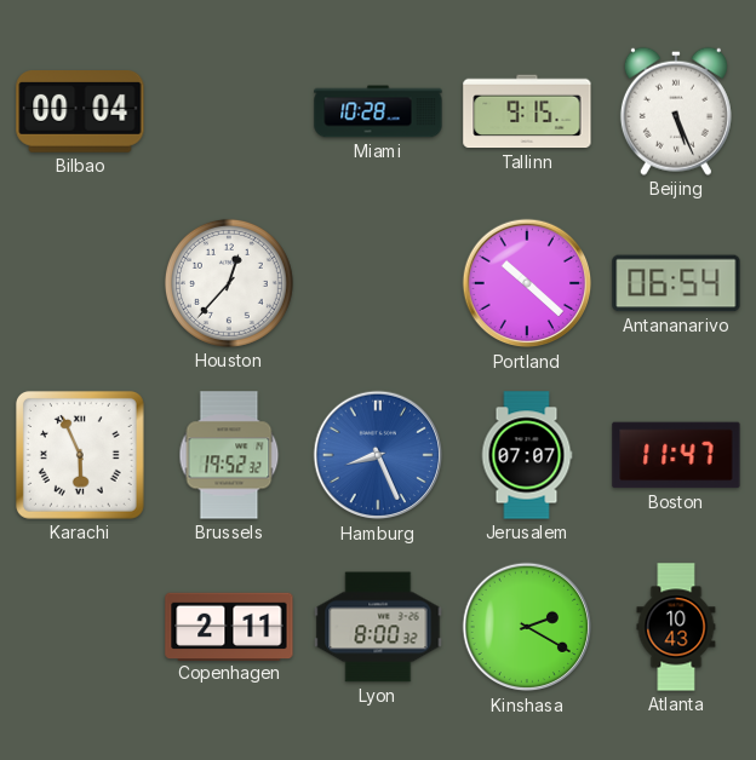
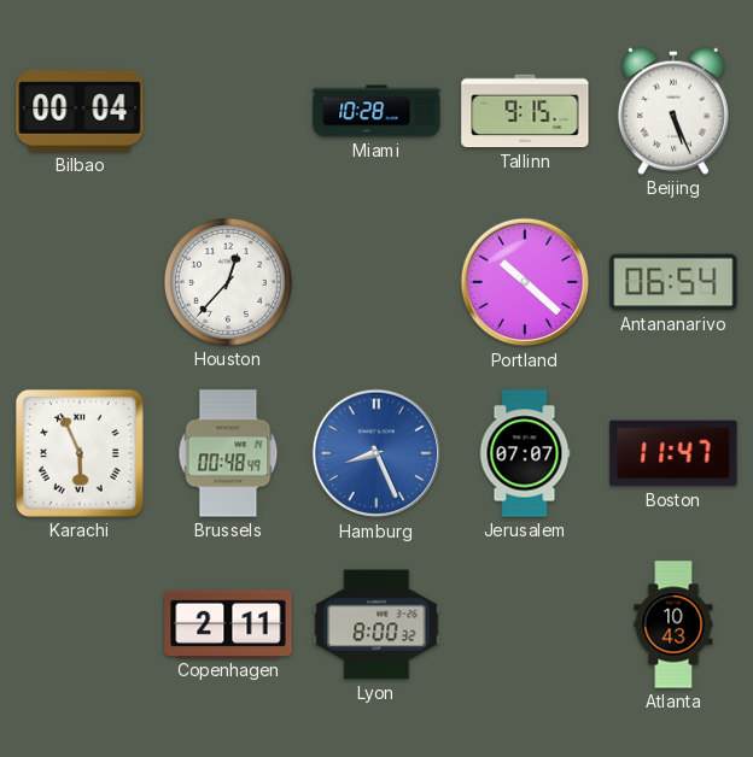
Brussels: 19:52 -> 00:48
Kinshasa: 2:20 -> none
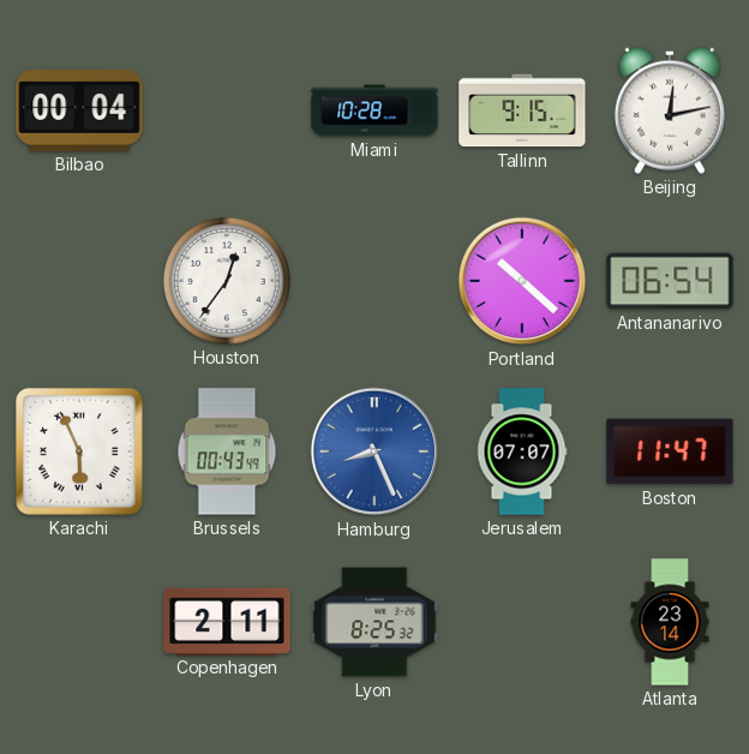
Beijing: 5:26 -> 12:13
Houston: 12:37 -> 12:36
Brussels: 00:48 -> 00:43
Lyon: 8:00 -> 8:25
Atlanta: 10:43 -> 23:14
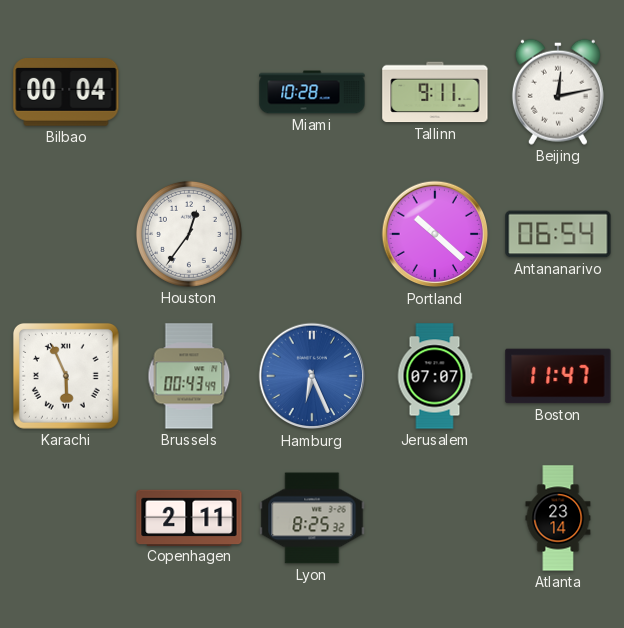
Tallinn: 9:15 -> 9:11
Hamburg: 8:26 -> 6:26
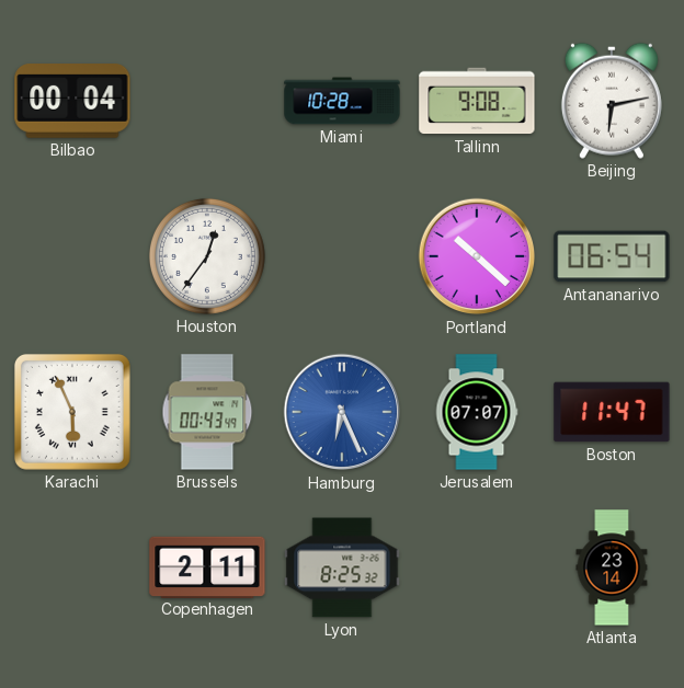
Tallinn: 9:11 -> 9:08
Beijing: 12:13 -> 6:13
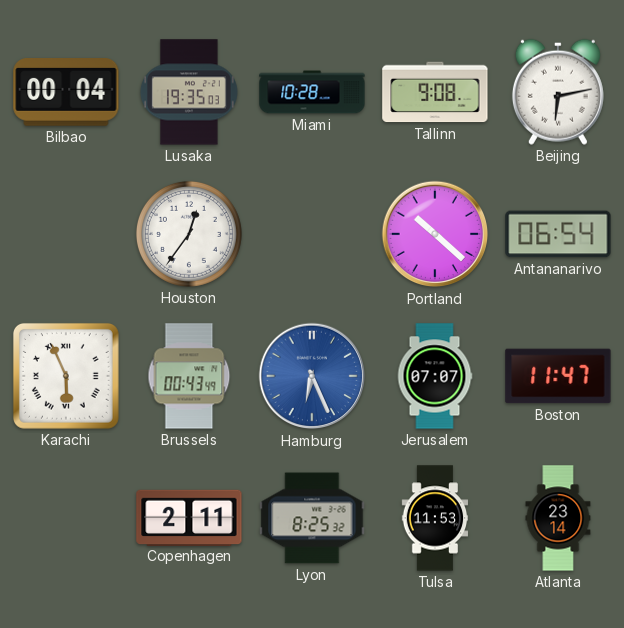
Lusaka: none -> 19:35
Tulsa: none -> 11:53
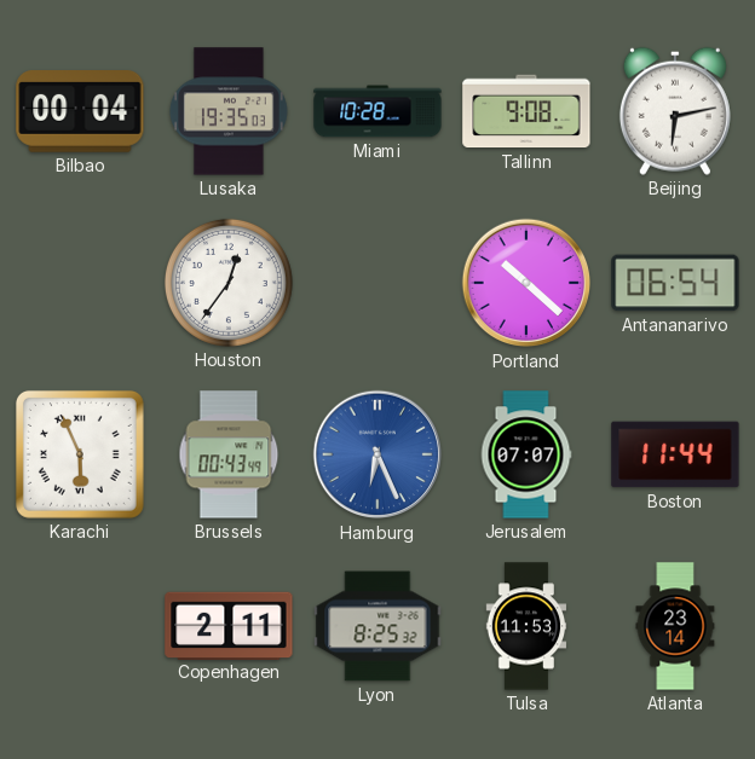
Boston: 11:47 -> 11:44
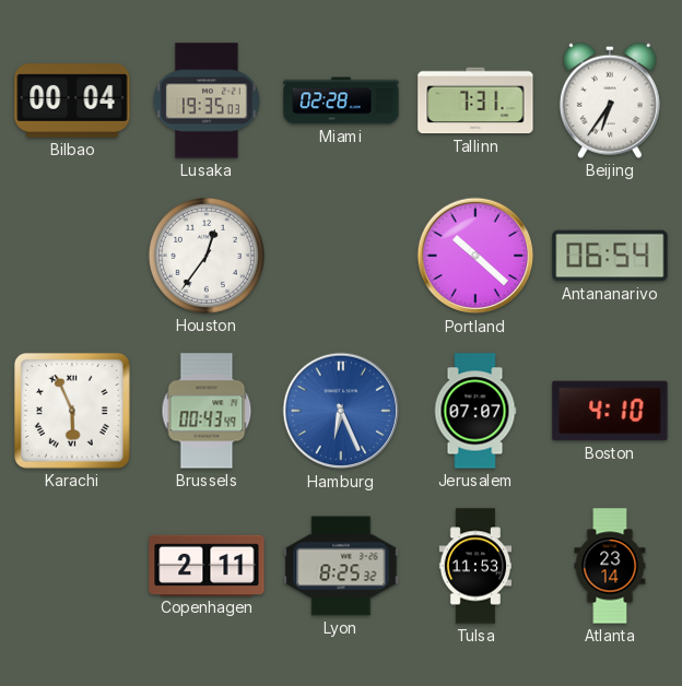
Miami: 10:28 -> 02:28
Tallinn: 9:08 -> 7:31
Beijing: 6:13 -> 6:36
Boston: 11:44 -> 4:10
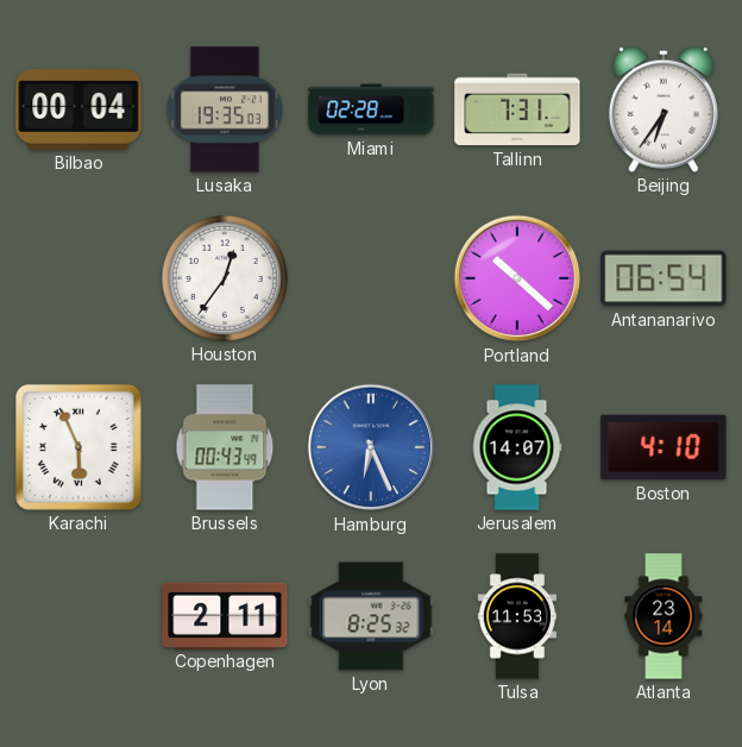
Jerusalem: 07:07 -> 14:07
